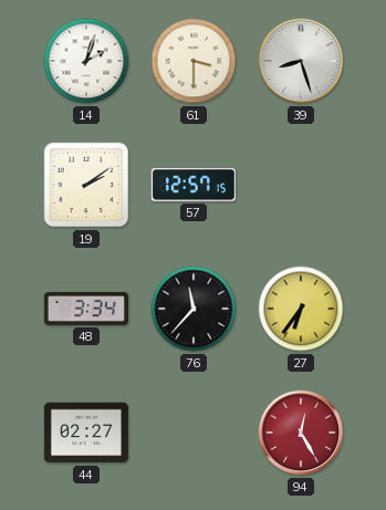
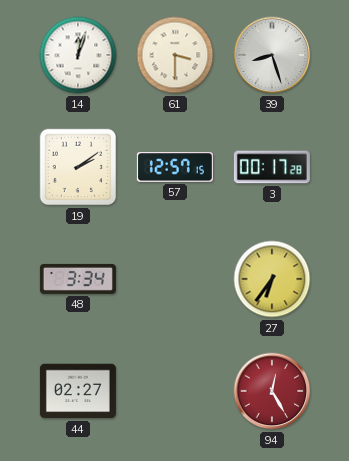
14: 2:03 -> 12:03
3: none -> 00:17
76: 11:37 -> none
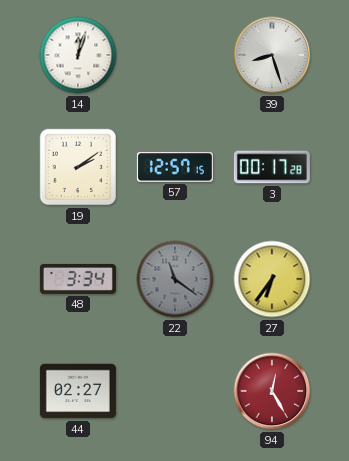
61: 3:30 -> none
22: none -> 11:21
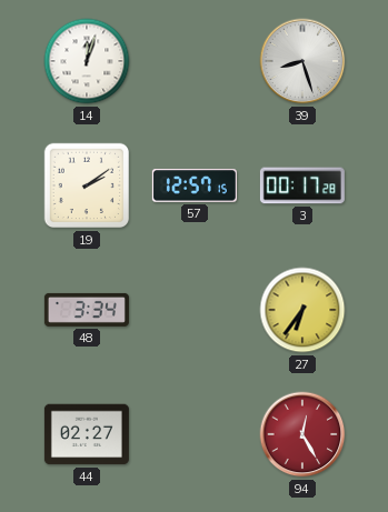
22: 11:21 -> none
